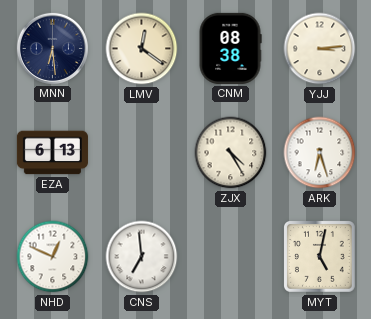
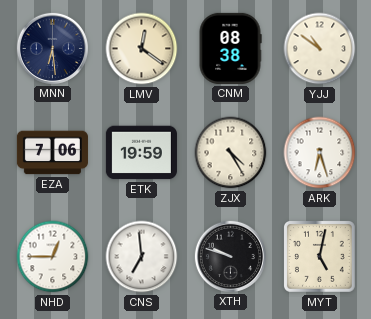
YJJ: 3:14 -> 10:51
EZA: 6:13 -> 7:06
ETK: none -> 19:59
NHD: 12:49 -> 12:45
XTH: none -> 9:48
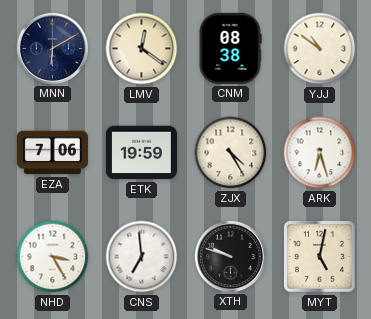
MNN: 6:29 -> 6:10
NHD: 12:45 -> 3:25
